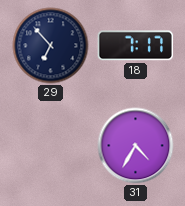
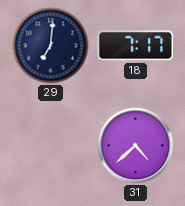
29: 6:53 -> 7:01
31: 4:35 -> 4:38
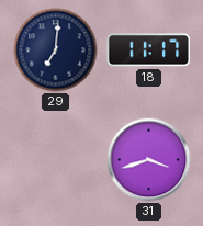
18: 7:17 -> 11:17
31: 4:38 -> 3:42
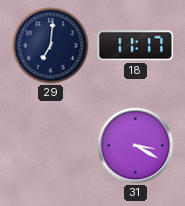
31: 3:42 -> 3:20
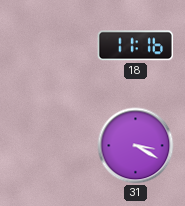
29: 7:01 -> none
18: 11:17 -> 11:16
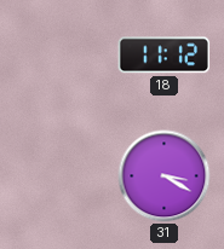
18: 11:16 -> 11:12
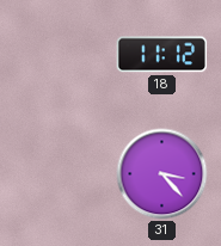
31: 3:20 -> 3:23
